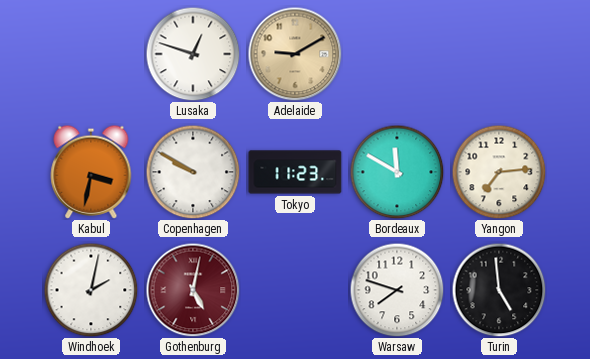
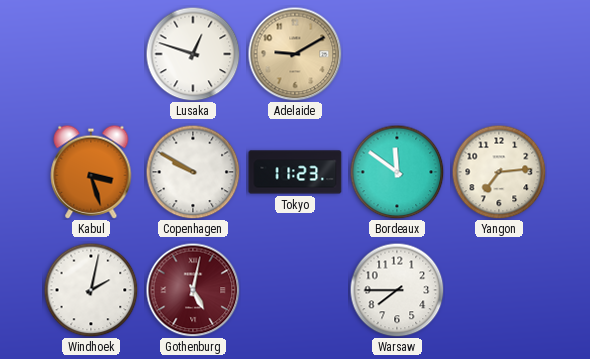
Kabul: 3:32 -> 3:27
Bordeaux: 11:50 -> 11:51
Warsaw: 7:48 -> 7:45
Turin: 4:59 -> none
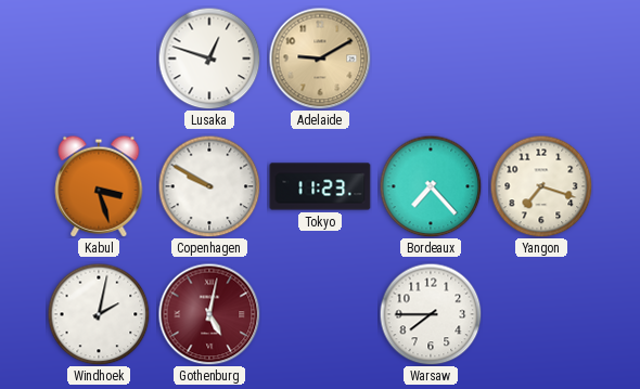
Bordeaux: 11:51 -> 7:23
Yangon: 7:14 -> 7:18
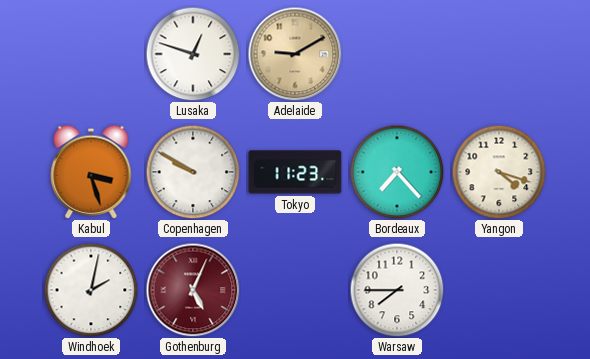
Yangon: 7:18 -> 4:18
Gothenburg: 5:02 -> 5:04
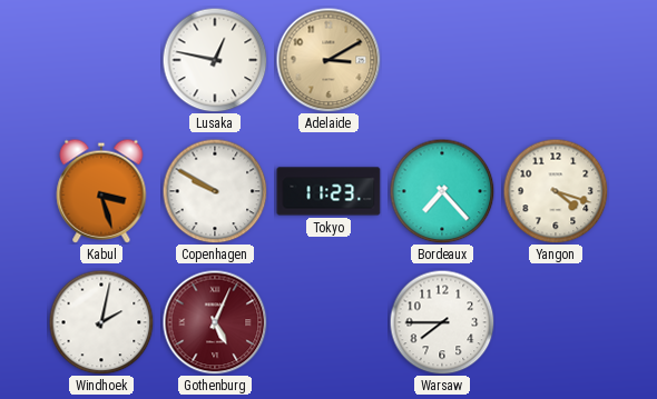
Lusaka: 12:48 -> 12:47
Adelaide: 9:10 -> 3:10
